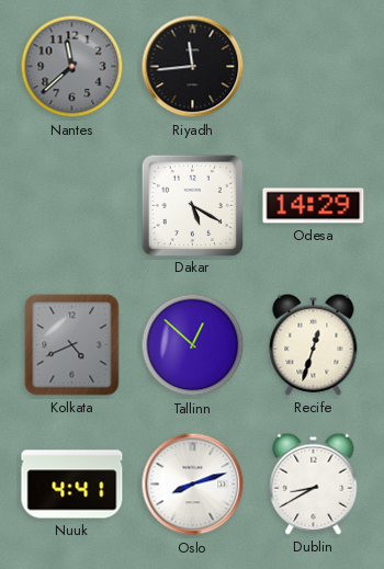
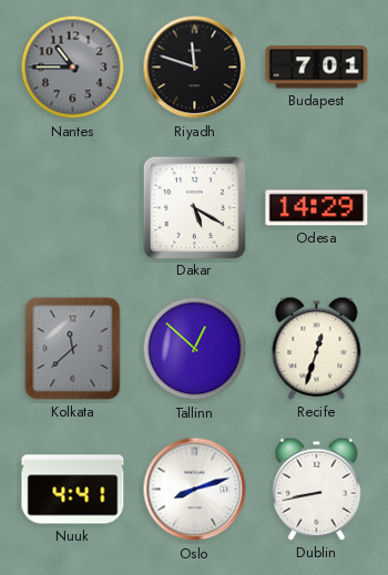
Nantes: 11:38 -> 10:45
Riyadh: 11:44 -> 11:48
Budapest: none -> 7:01
Kolkata: 4:41 -> 11:38
Dublin: 8:40 -> 8:43
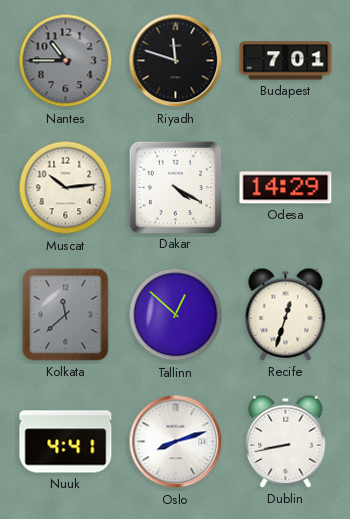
Muscat: none -> 10:14
Dakar: 5:20 -> 4:20
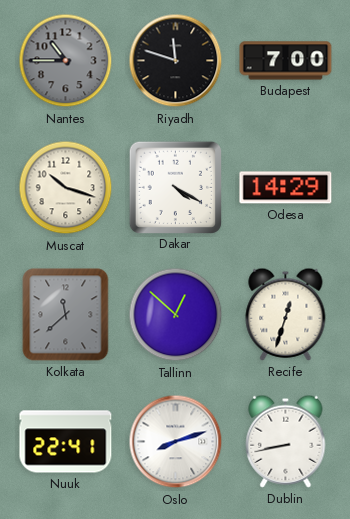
Budapest: 7:01 -> 7:00
Muscat: 10:14 -> 10:18
Nuuk: 4:41 -> 22:41
